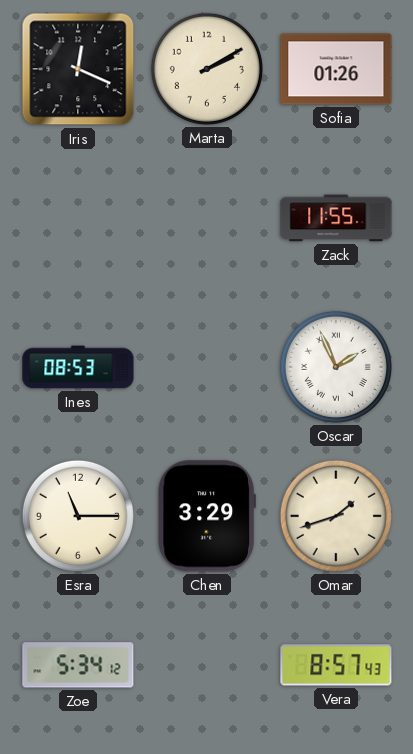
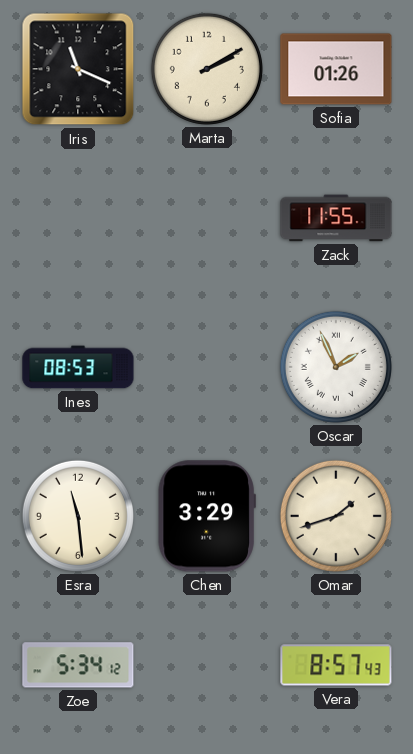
Iris: 12:19 -> 11:19
Esra: 11:15 -> 11:29
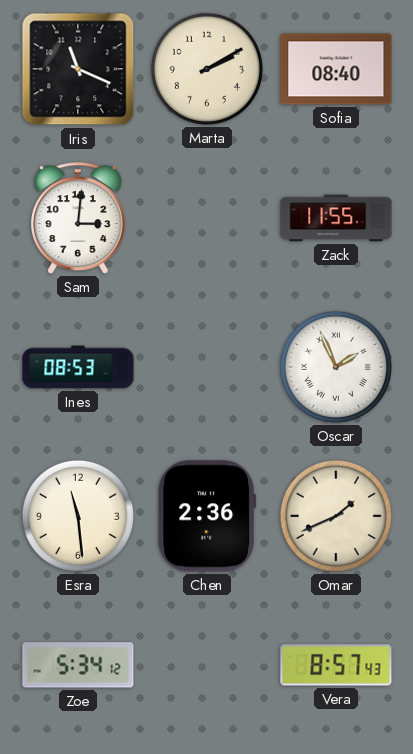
Sofia: 01:26 -> 08:40
Sam: none -> 3:01
Chen: 3:29 -> 2:36
Omar: 1:42 -> 1:41
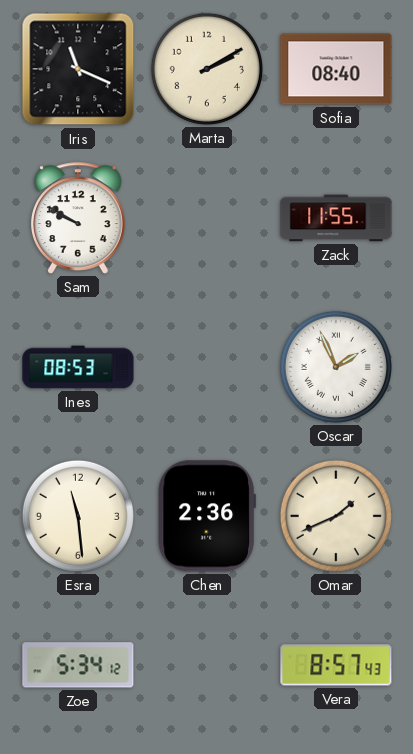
Sam: 3:01 -> 9:50
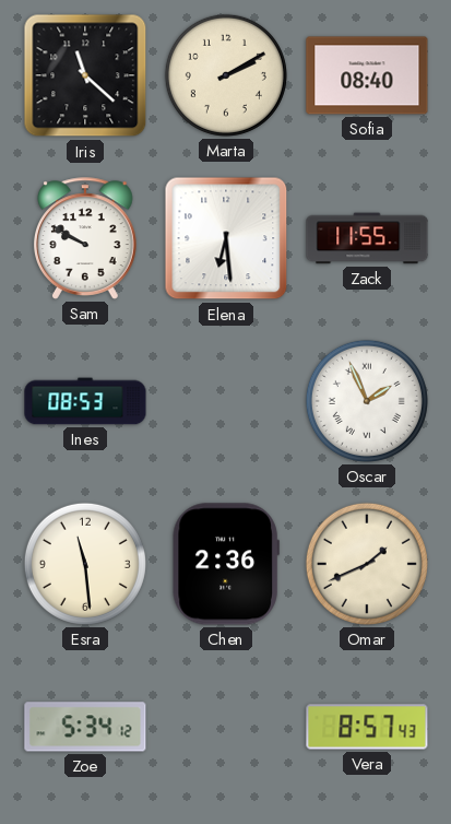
Iris: 11:19 -> 11:22
Elena: none -> 6:29
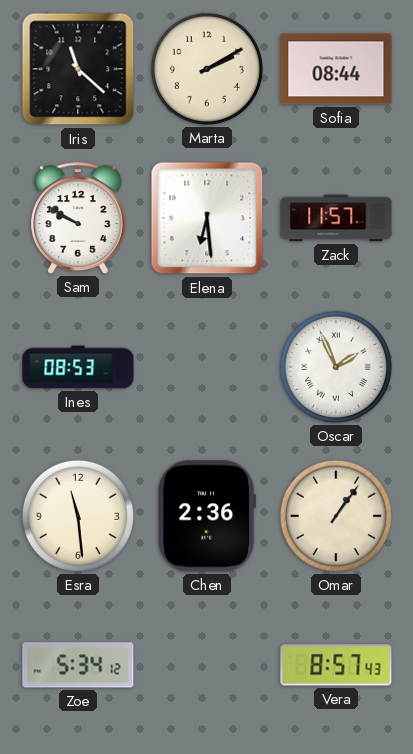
Sofia: 08:40 -> 08:44
Zack: 11:55 -> 11:57
Omar: 1:41 -> 1:06
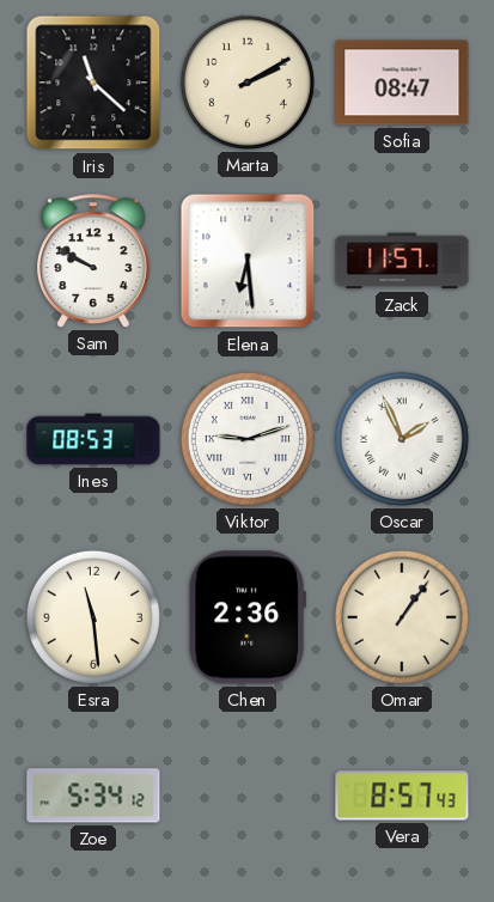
Sofia: 08:44 -> 08:47
Viktor: none -> 9:12
